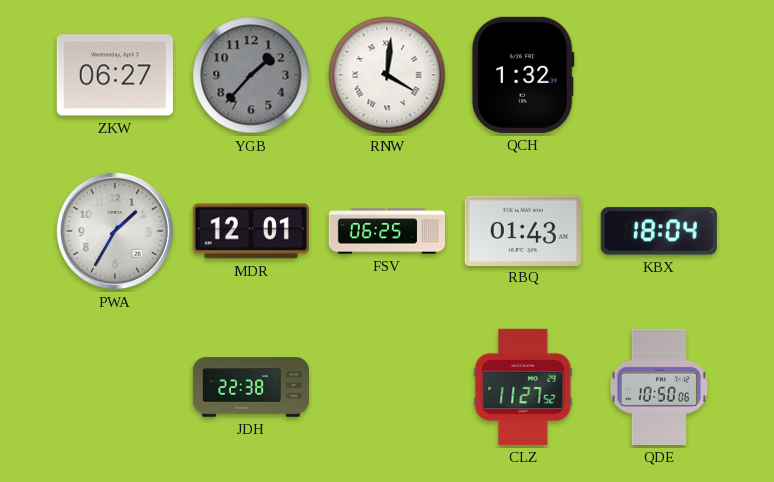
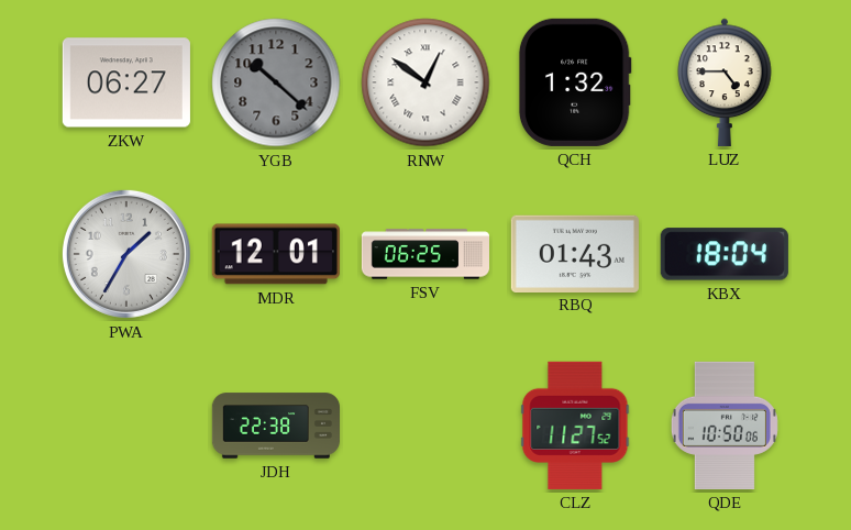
YGB: 1:37 -> 10:22
RNW: 4:01 -> 12:51
LUZ: none -> 4:45
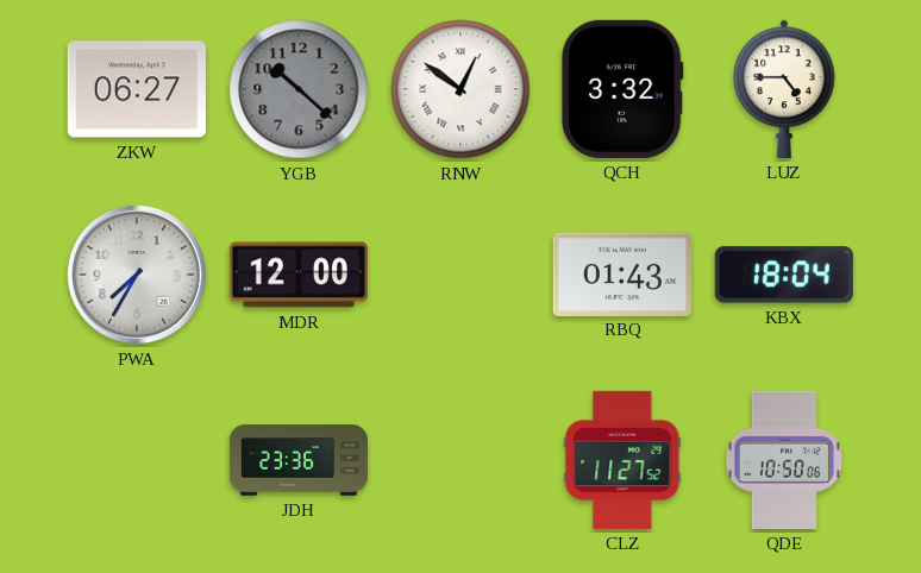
QCH: 1:32 -> 3:32
PWA: 1:35 -> 7:35
MDR: 12:01 -> 12:00
FSV: 06:25 -> none
JDH: 22:38 -> 23:36
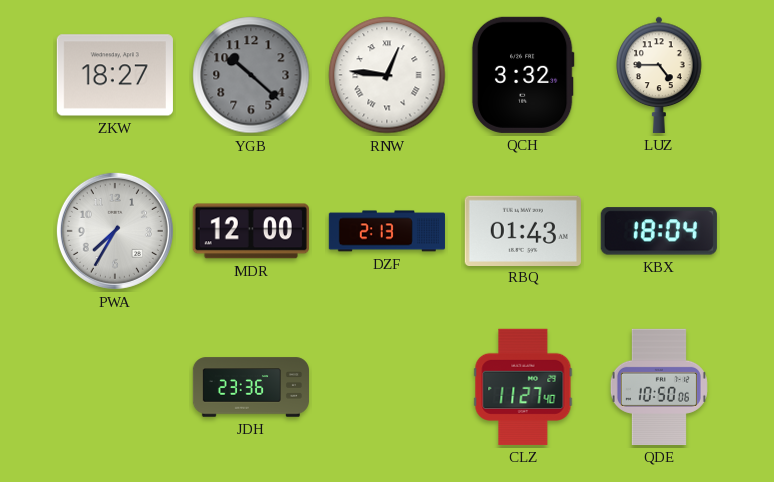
ZKW: 06:27 -> 18:27
RNW: 12:51 -> 12:46
DZF: none -> 2:13
CLZ: 11:27:52 -> 11:27:40
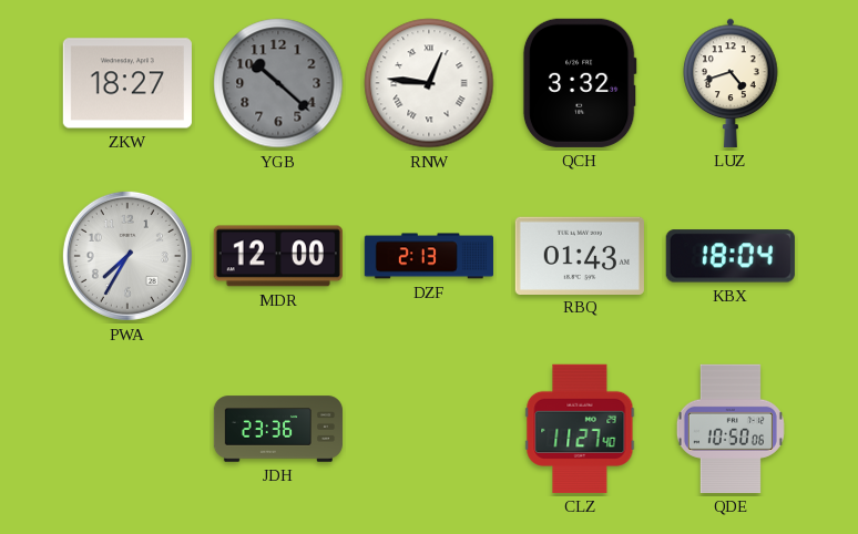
LUZ: 4:45 -> 4:42
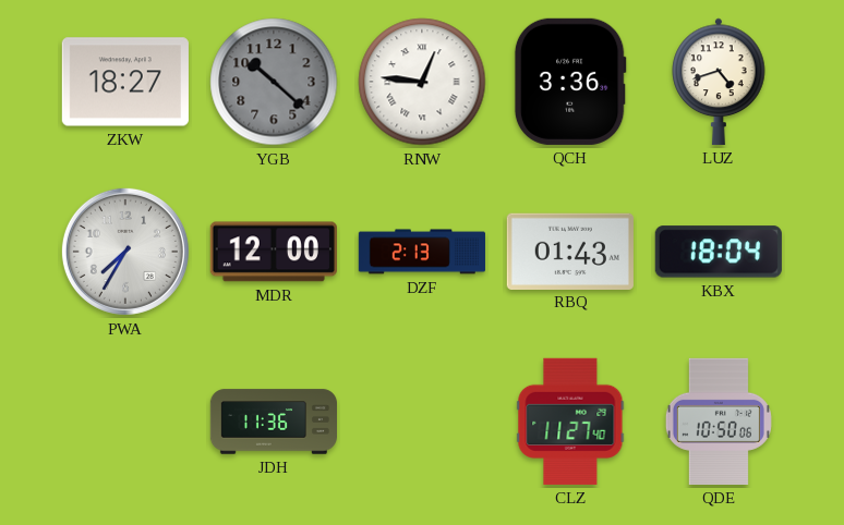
QCH: 3:32 -> 3:36
JDH: 23:36 -> 11:36
